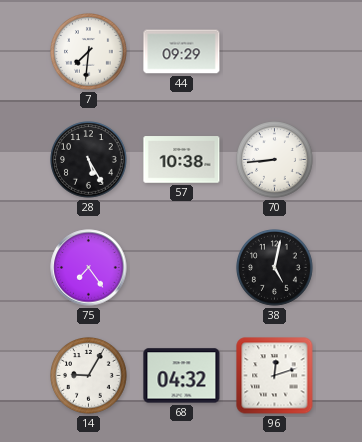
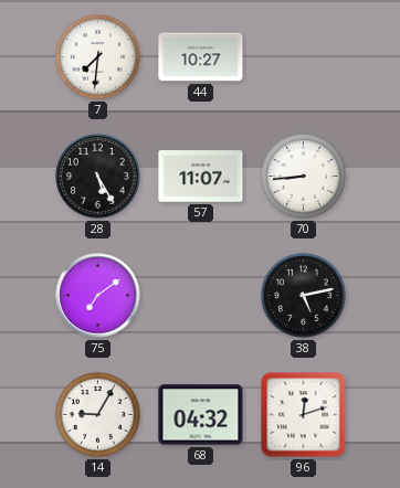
44: 09:29 -> 10:27
57: 10:38 -> 11:07
75: 7:24 -> 7:09
38: 5:02 -> 5:13
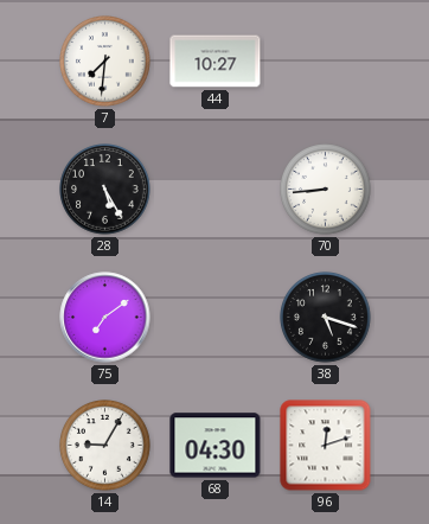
57: 11:07 -> none
38: 5:13 -> 5:18
68: 04:32 -> 04:30
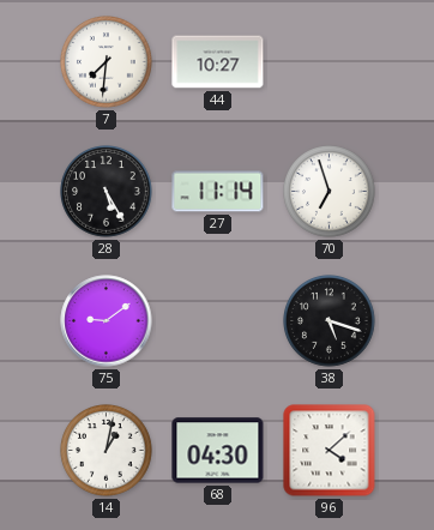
27: none -> 11:14
70: 8:44 -> 6:57
75: 7:09 -> 9:09
14: 9:05 -> 1:02
96: 12:12 -> 4:08
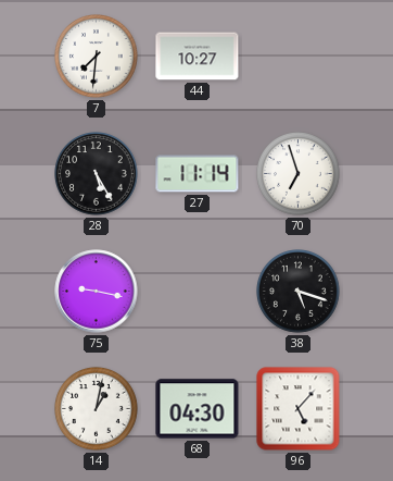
75: 9:09 -> 9:17
96: 4:08 -> 5:07
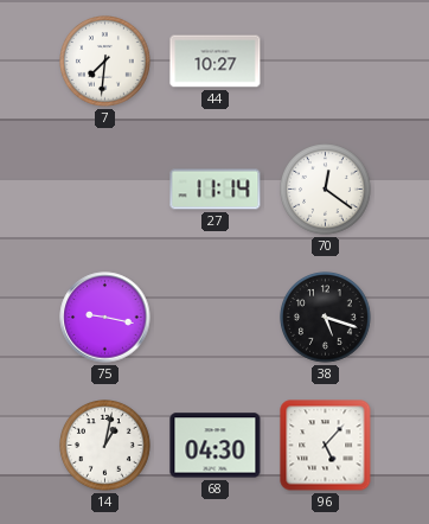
28: 5:25 -> none
70: 6:57 -> 12:21
